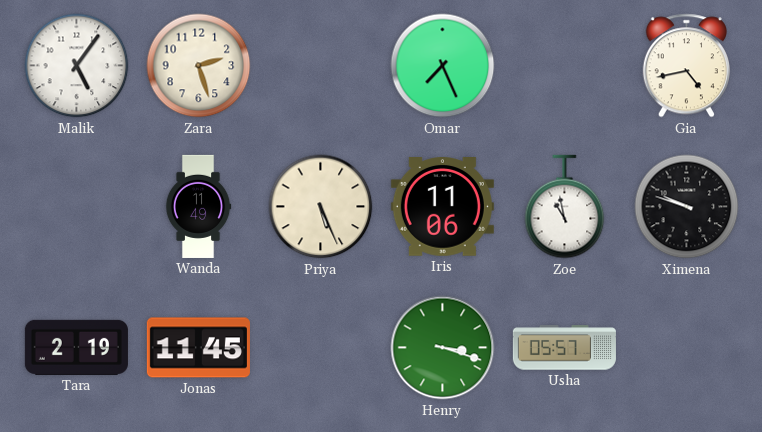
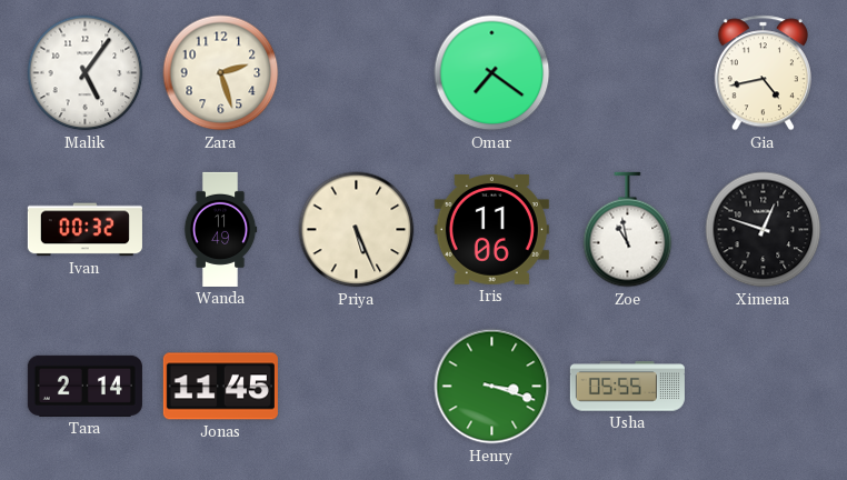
Omar: 7:26 -> 7:21
Ivan: none -> 00:32
Ximena: 9:48 -> 12:48
Tara: 2:19 -> 2:14
Usha: 05:57 -> 05:55
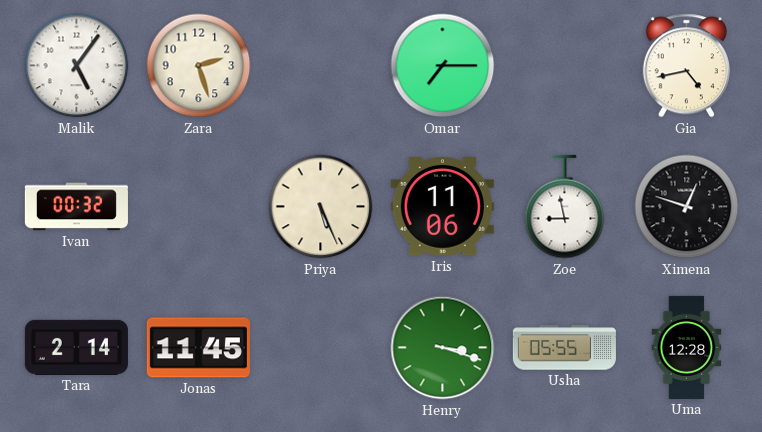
Omar: 7:21 -> 7:15
Wanda: 11:49 -> none
Zoe: 10:58 -> 8:58
Uma: none -> 12:28
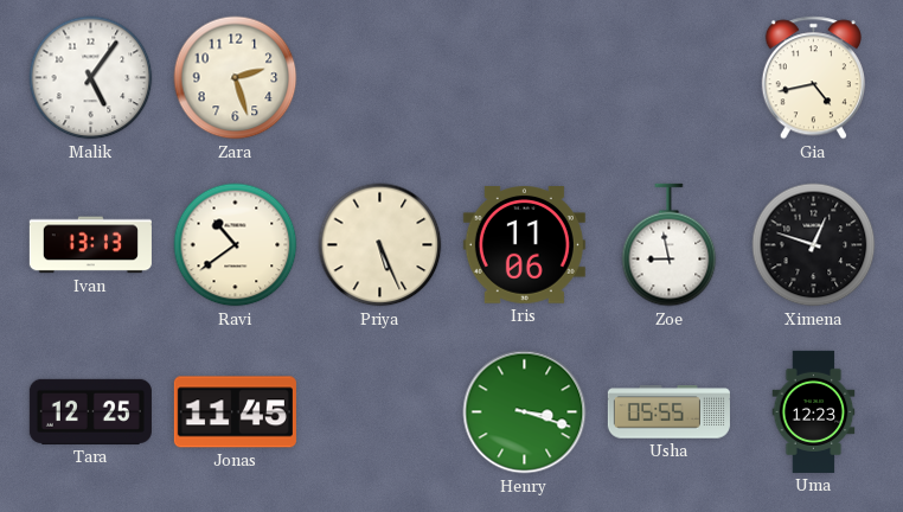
Omar: 7:15 -> none
Ivan: 00:32 -> 13:13
Ravi: none -> 10:39
Tara: 2:14 -> 12:25
Uma: 12:28 -> 12:23
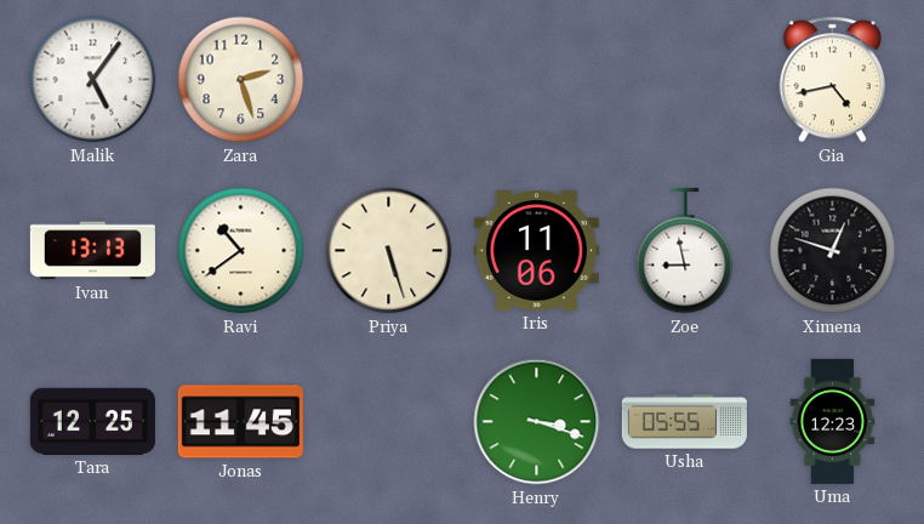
Priya: 5:26 -> 5:27
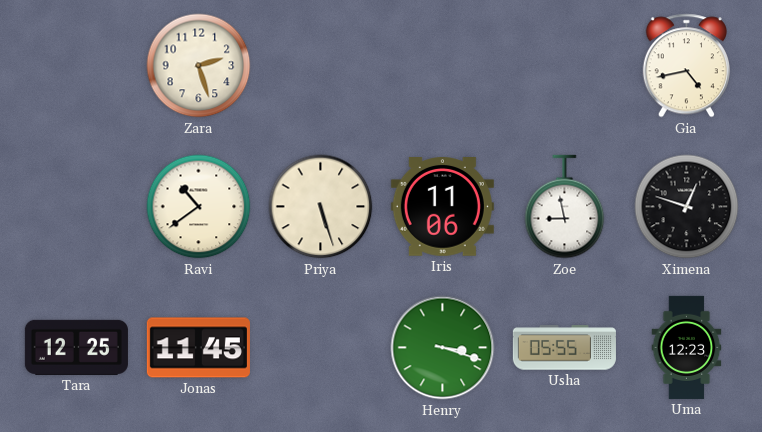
Malik: 5:06 -> none
Ivan: 13:13 -> none
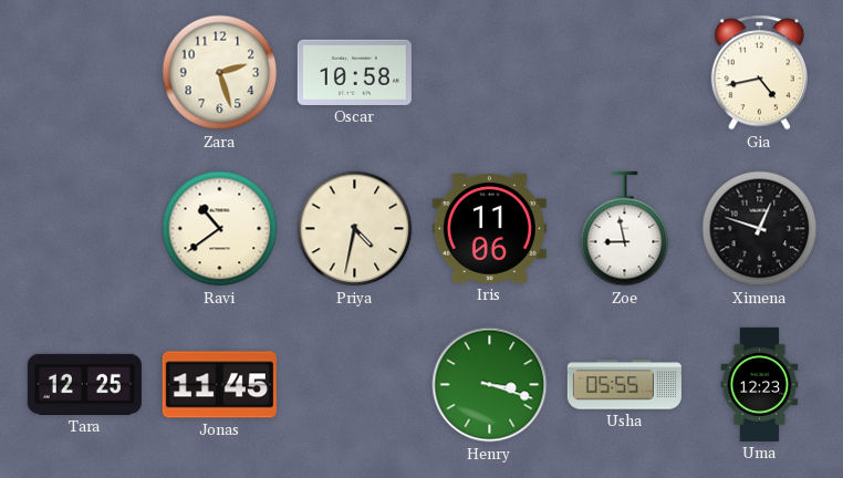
Oscar: none -> 10:58
Priya: 5:27 -> 4:32
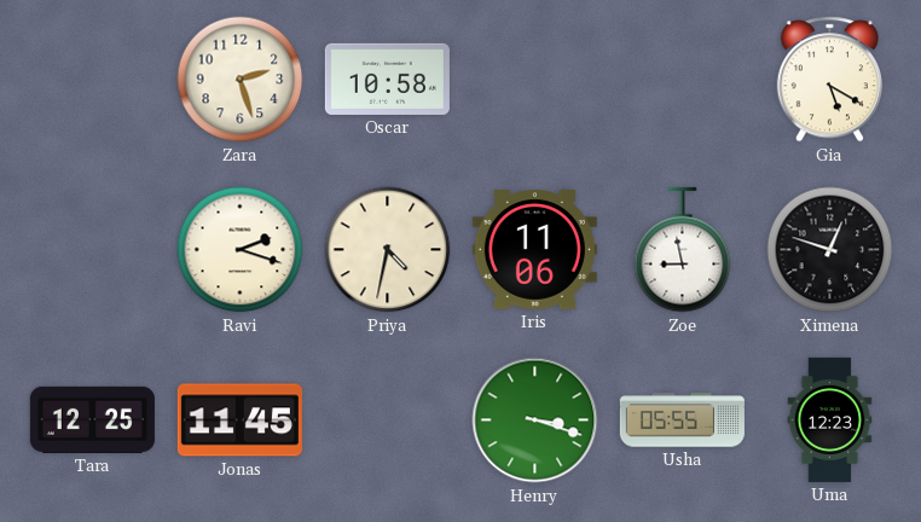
Gia: 4:43 -> 5:20
Ravi: 10:39 -> 2:18
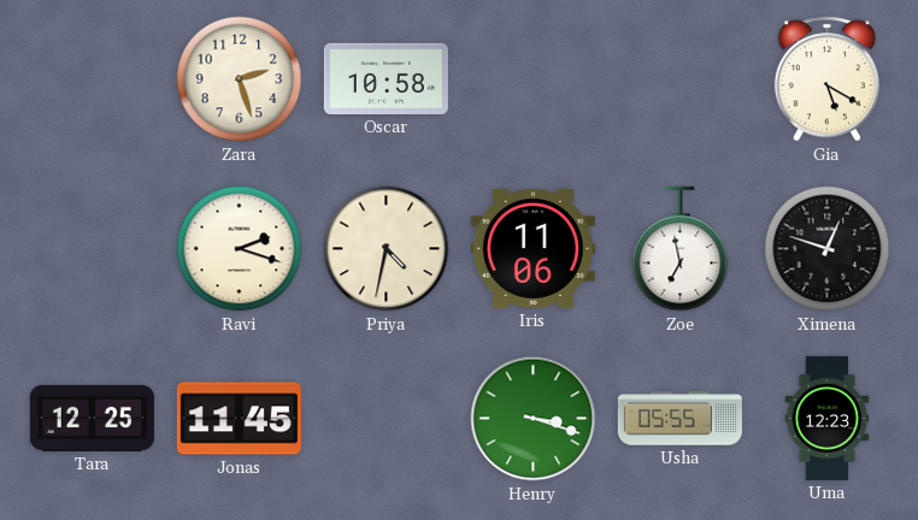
Zoe: 8:58 -> 6:58
